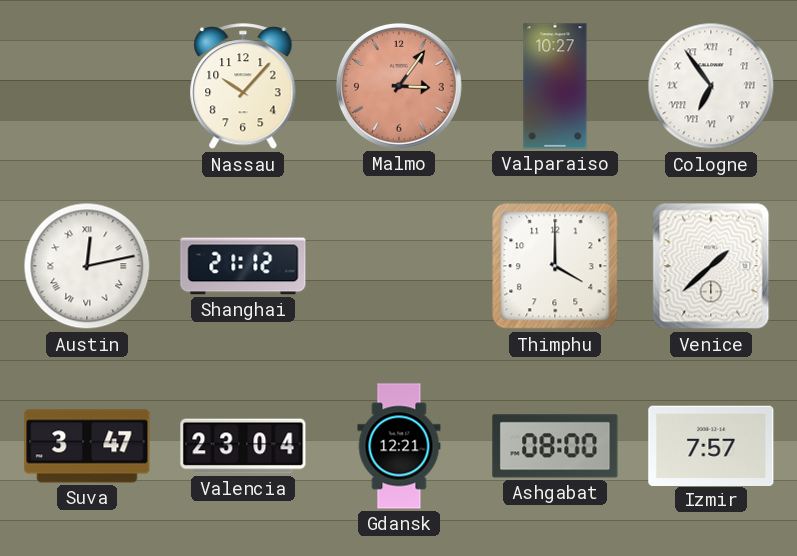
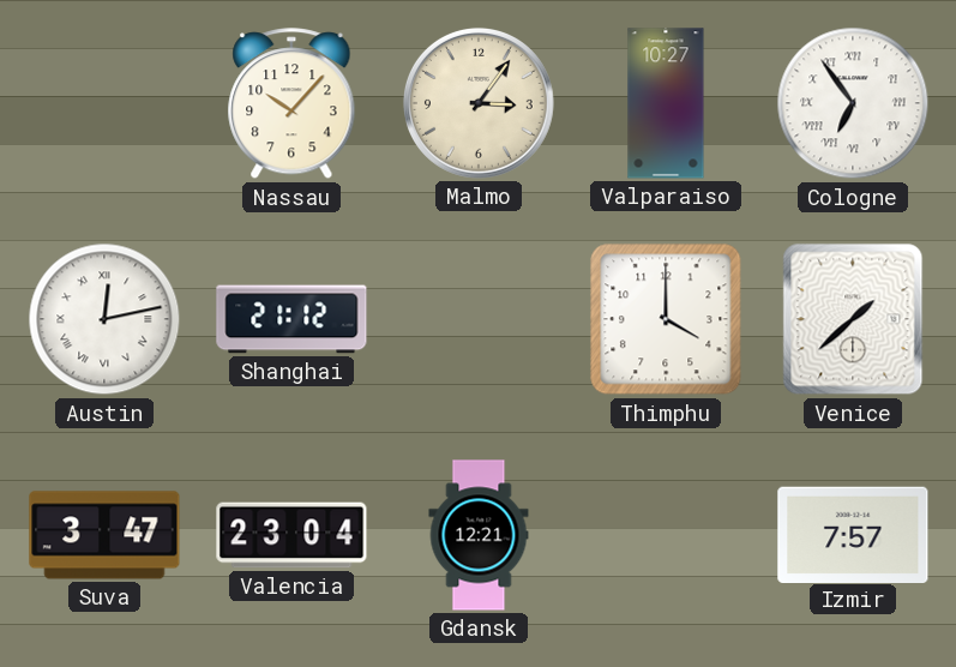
Malmo dial: salmon -> cream
Ashgabat: 08:00 -> none
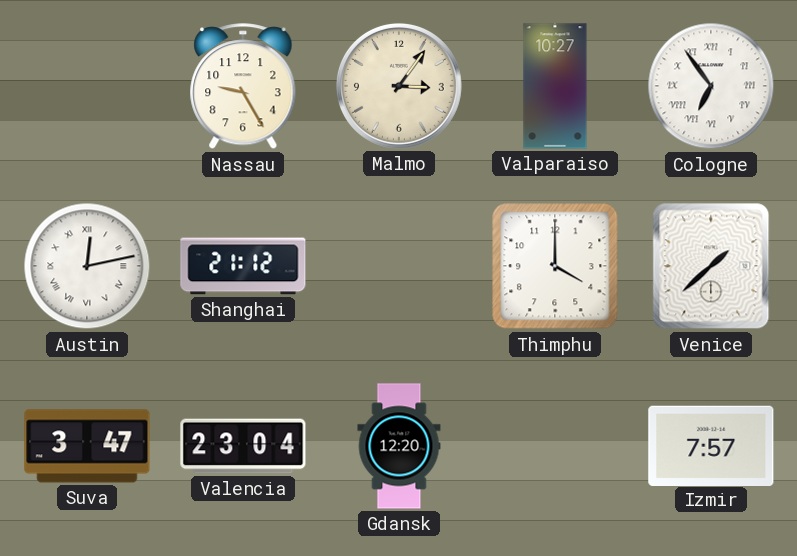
Nassau: 10:07 -> 9:25
Gdansk: 12:21 -> 12:20
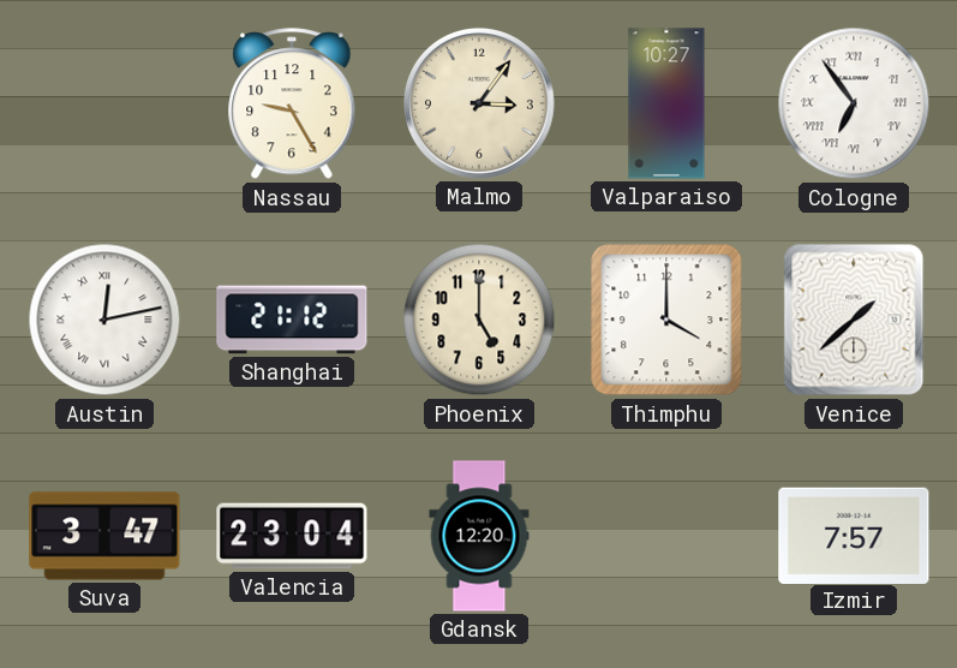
Phoenix: none -> 5:00
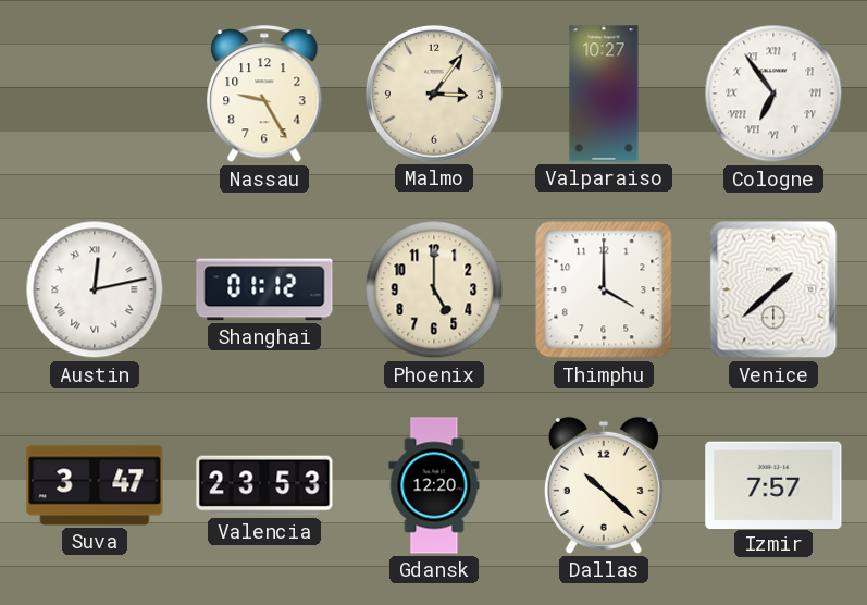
Shanghai: 21:12 -> 01:12
Valencia: 23:04 -> 23:53
Dallas: none -> 10:22
